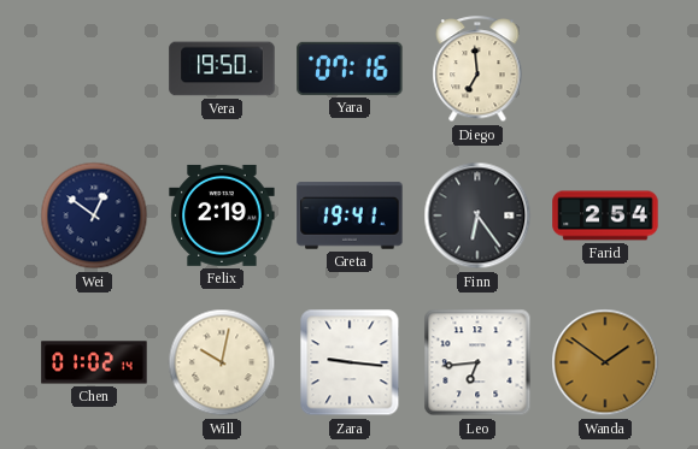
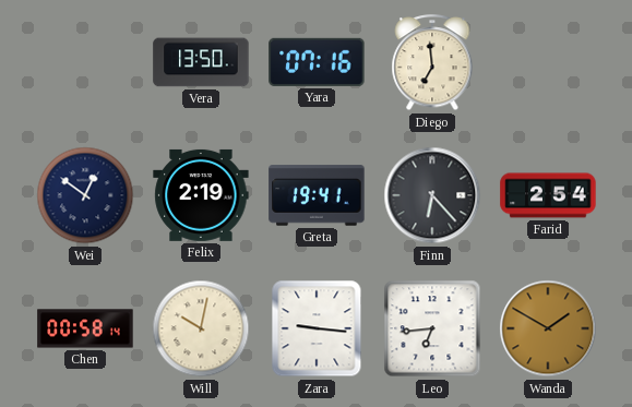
Vera: 19:50 -> 13:50
Finn: 6:24 -> 6:23
Chen: 01:02 -> 00:58
Wanda: 1:51 -> 1:50
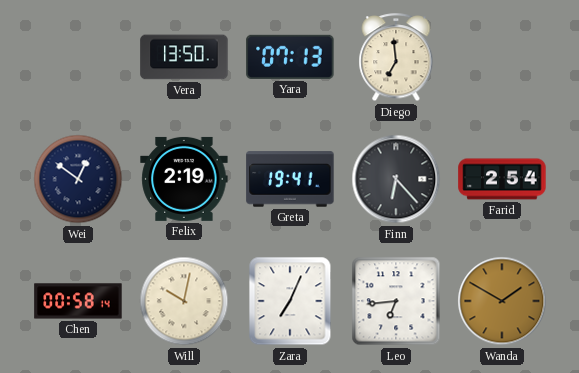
Yara: 07:16 -> 07:13
Zara: 9:16 -> 7:04
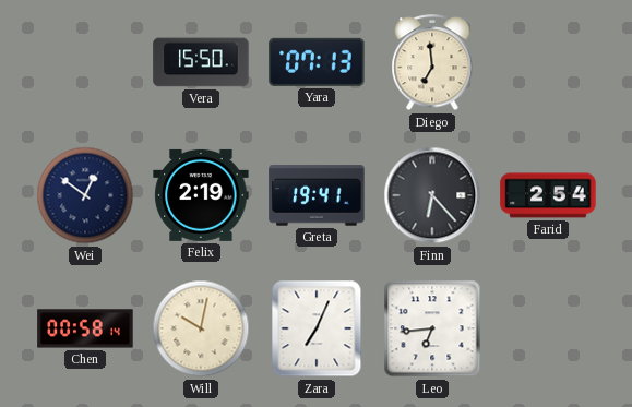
Vera: 13:50 -> 15:50
Wanda: 1:50 -> none
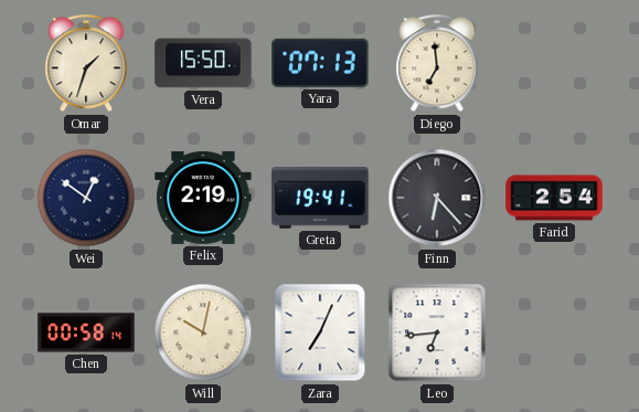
Omar: none -> 1:33
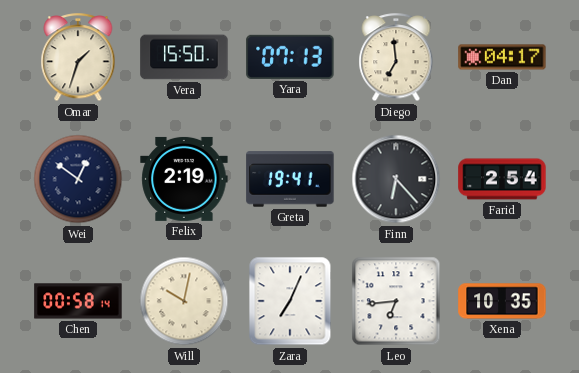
Dan: none -> 04:17
Xena: none -> 10:35
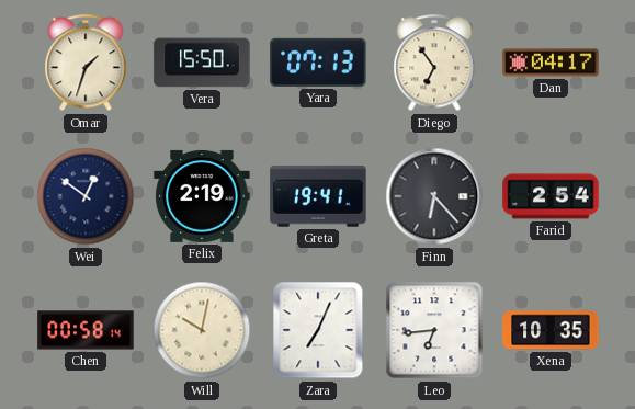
Diego: 6:59 -> 6:54
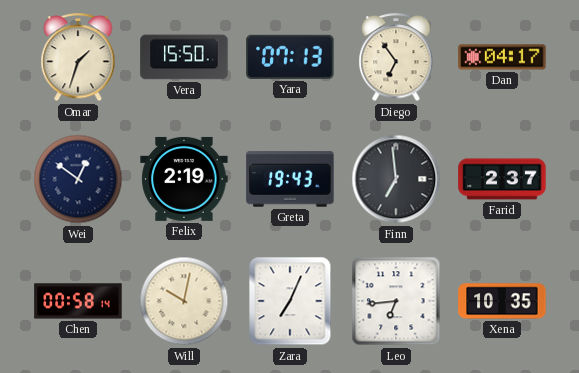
Greta: 19:41 -> 19:43
Finn: 6:23 -> 6:59
Farid: 2:54 -> 2:37
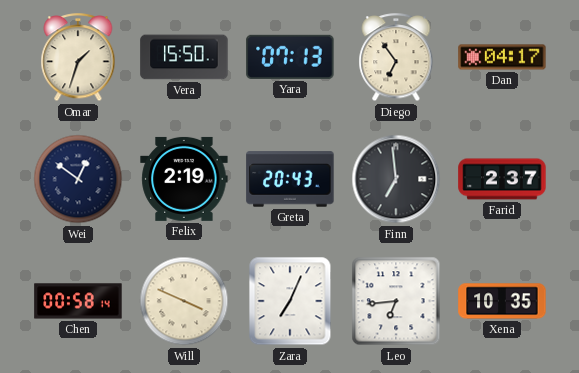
Greta: 19:43 -> 20:43
Will: 10:02 -> 3:49
